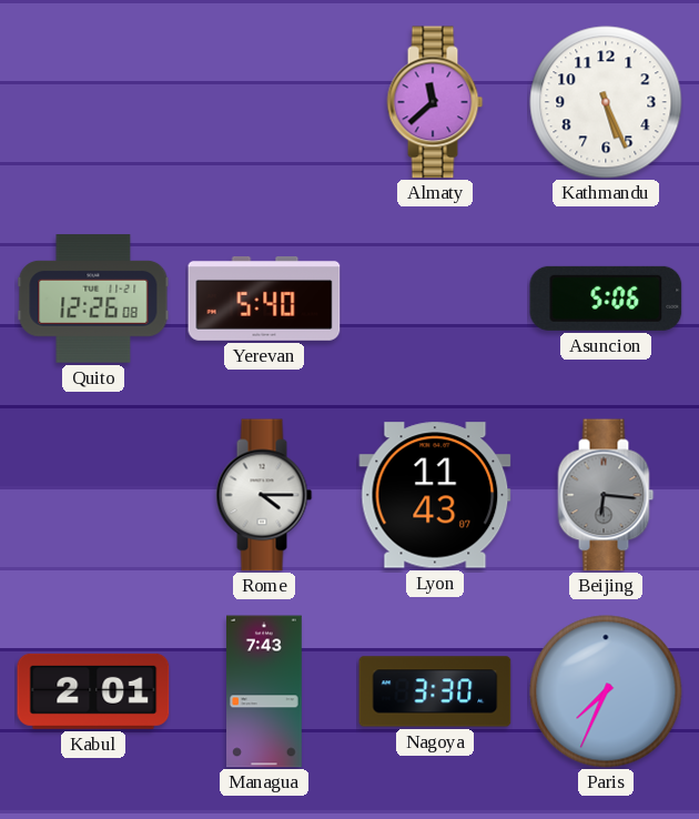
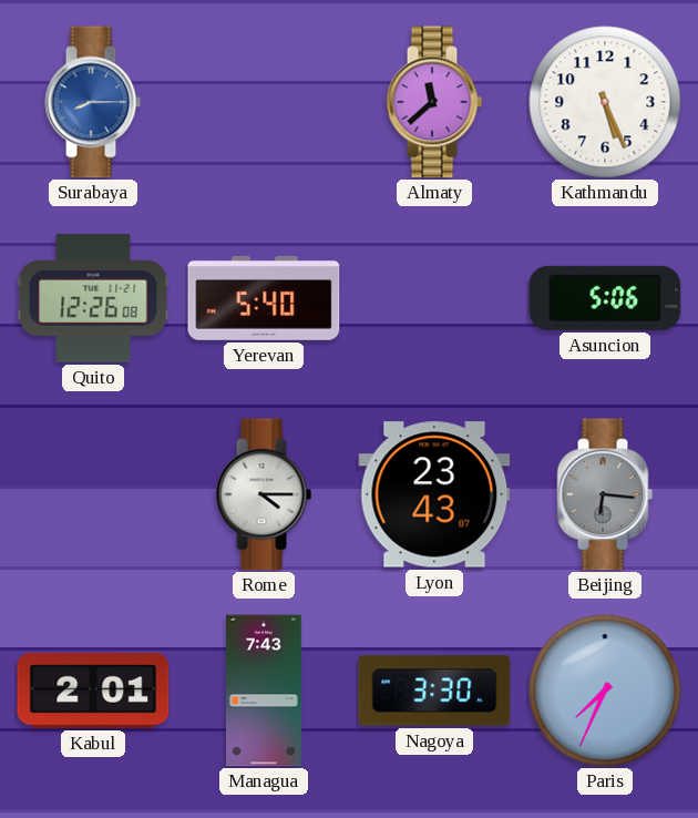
Surabaya: none -> 8:15
Lyon: 11:43 -> 23:43
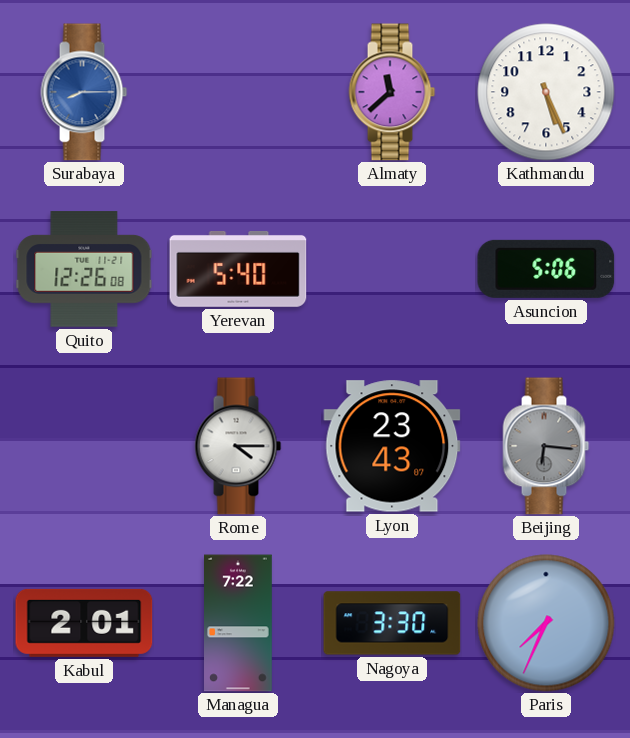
Managua: 7:43 -> 7:22
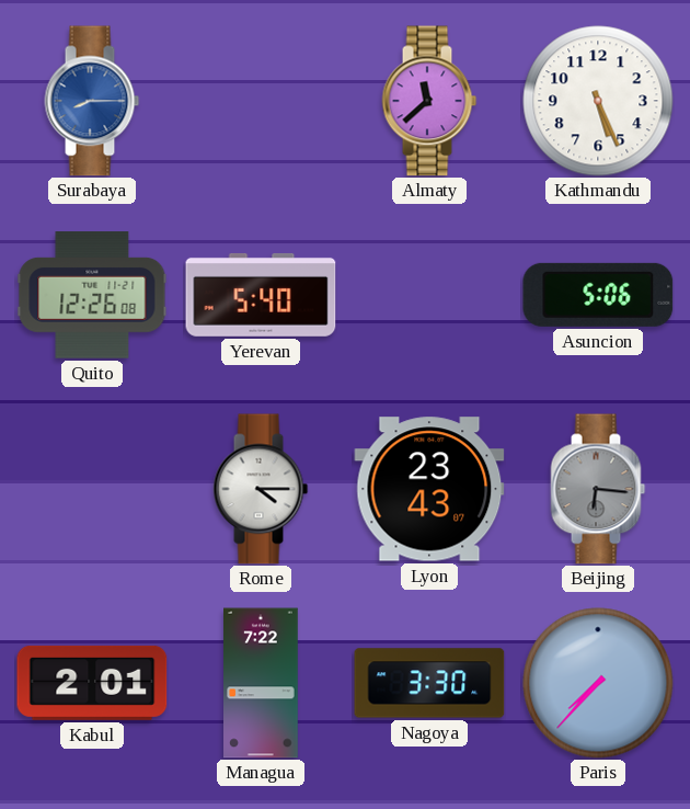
Paris: 7:34 -> 7:37
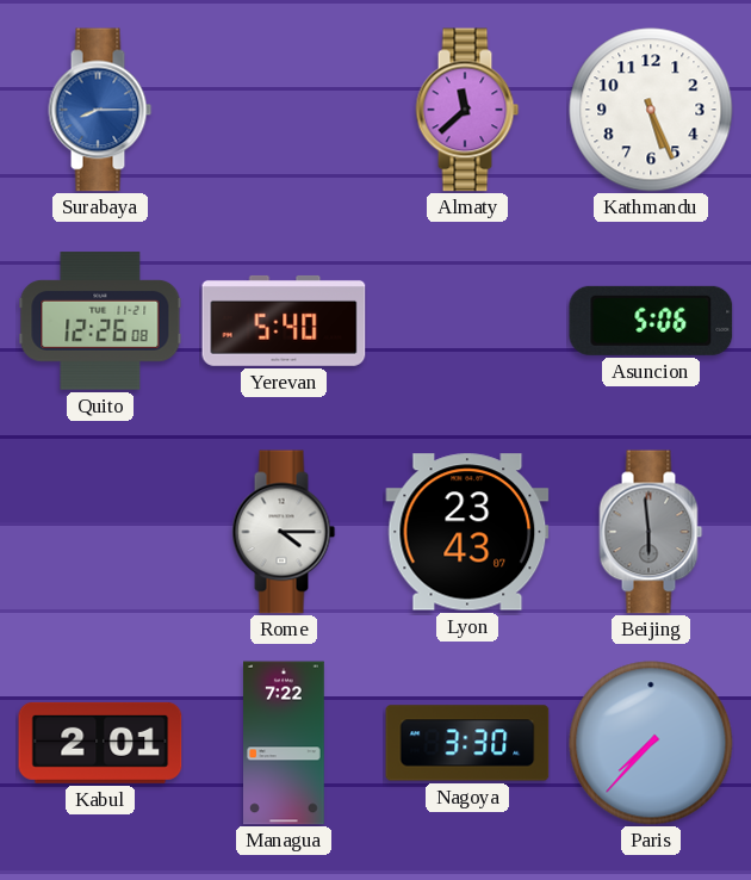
Beijing: 6:16 -> 5:59
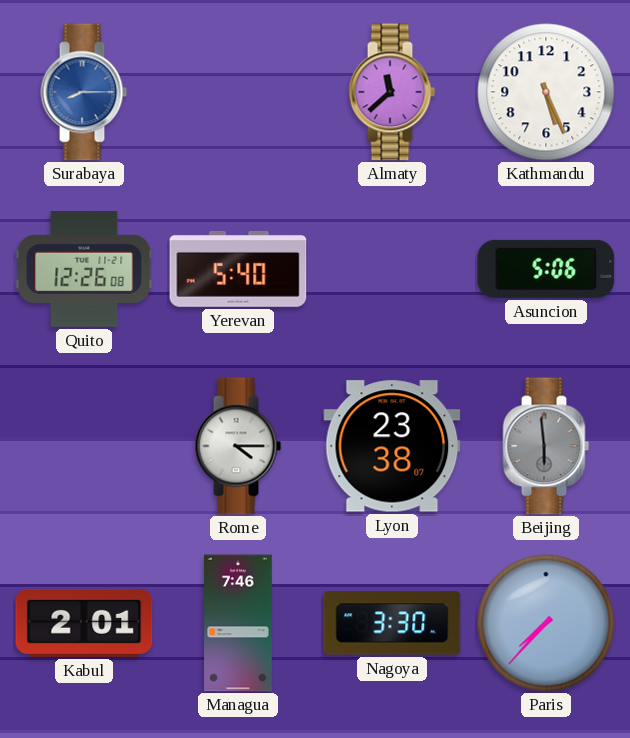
Lyon: 23:43 -> 23:38
Managua: 7:22 -> 7:46
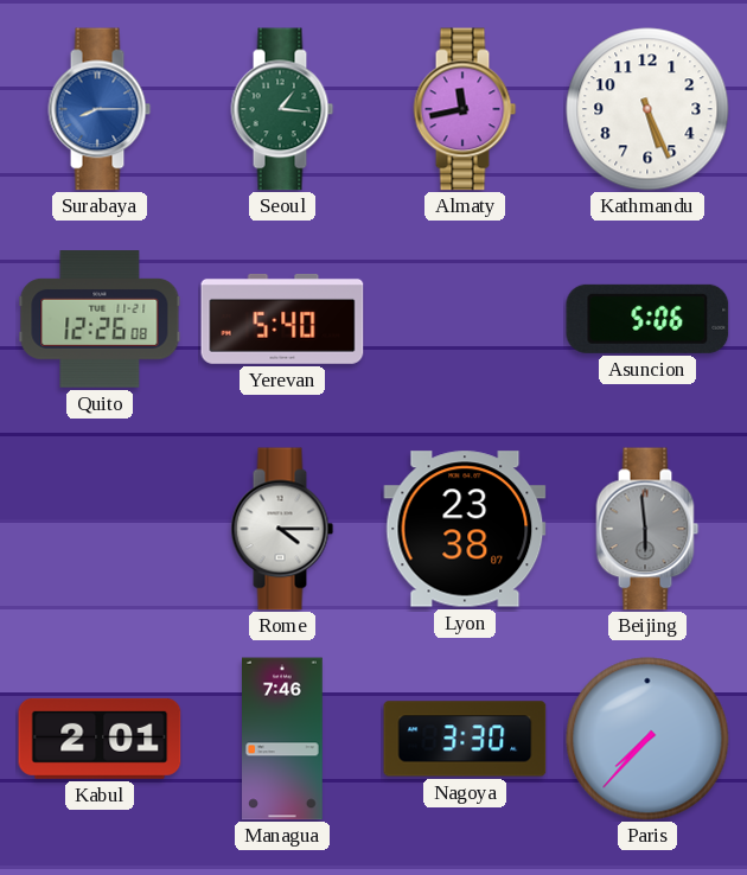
Seoul: none -> 1:16
Almaty: 11:38 -> 11:43
